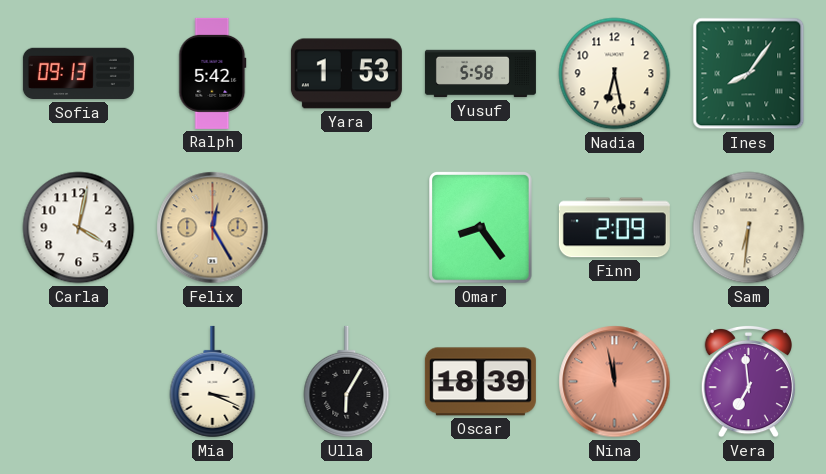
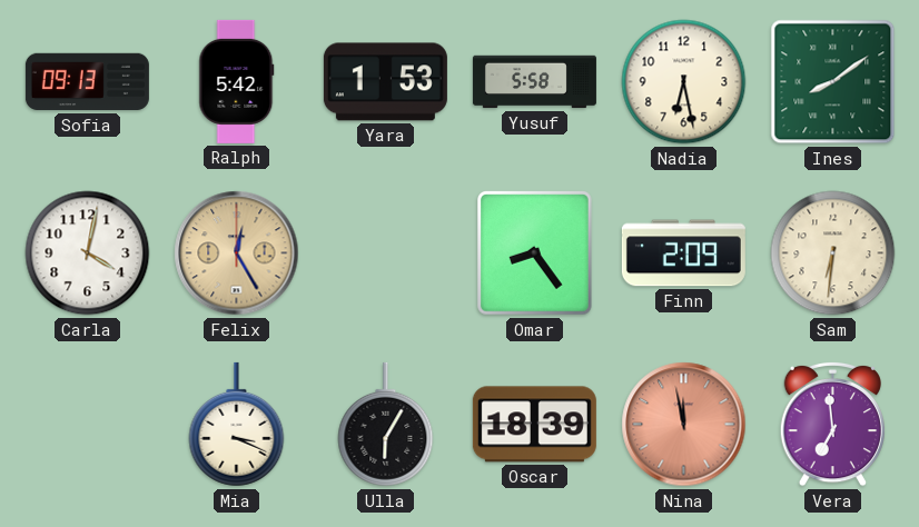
Ines: 8:06 -> 8:09
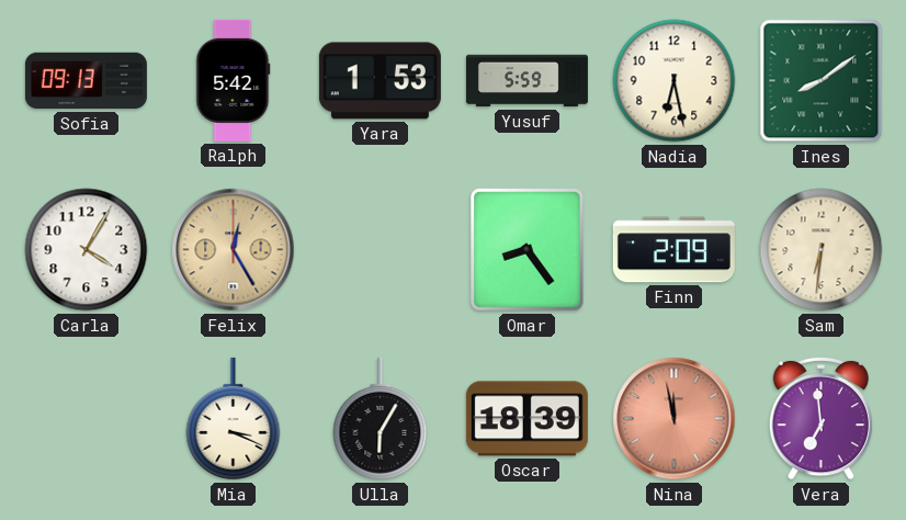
Yusuf: 5:58 -> 5:59
Carla: 4:02 -> 4:05
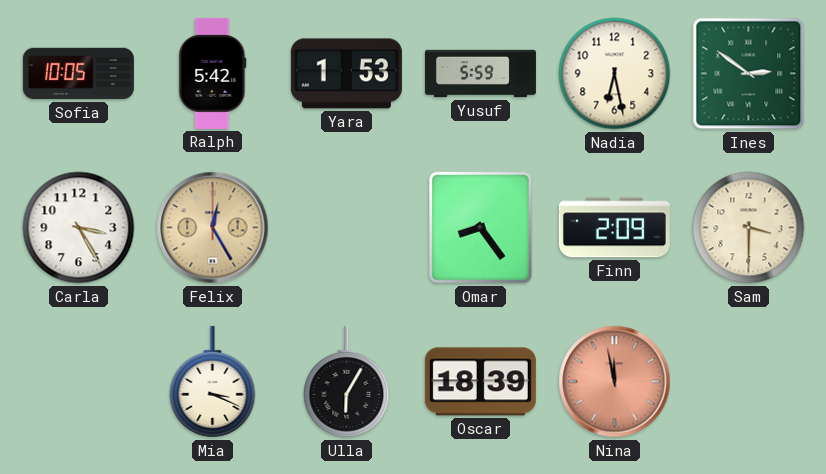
Sofia: 09:13 -> 10:05
Ines: 8:09 -> 2:51
Carla: 4:05 -> 3:25
Sam: 6:31 -> 3:30
Vera: 6:59 -> none
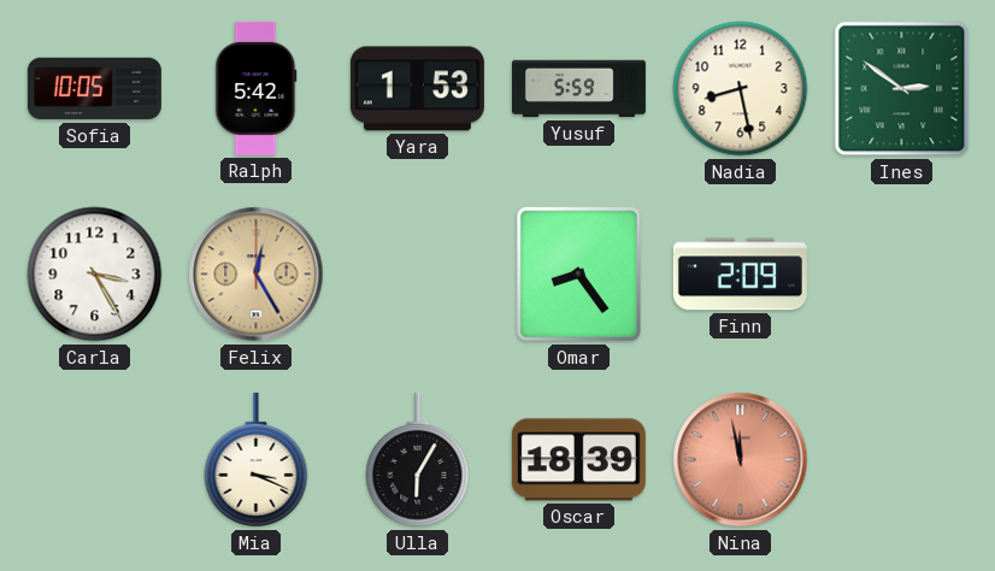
Nadia: 6:28 -> 8:28
Sam: 3:30 -> none
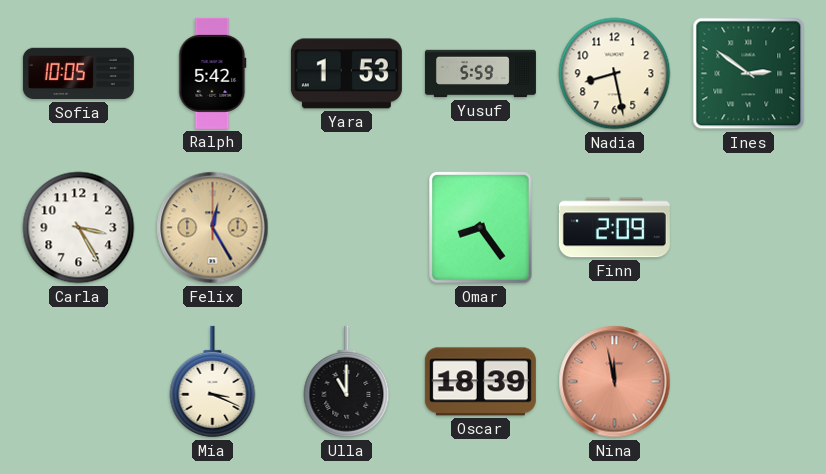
Ulla: 6:05 -> 11:00
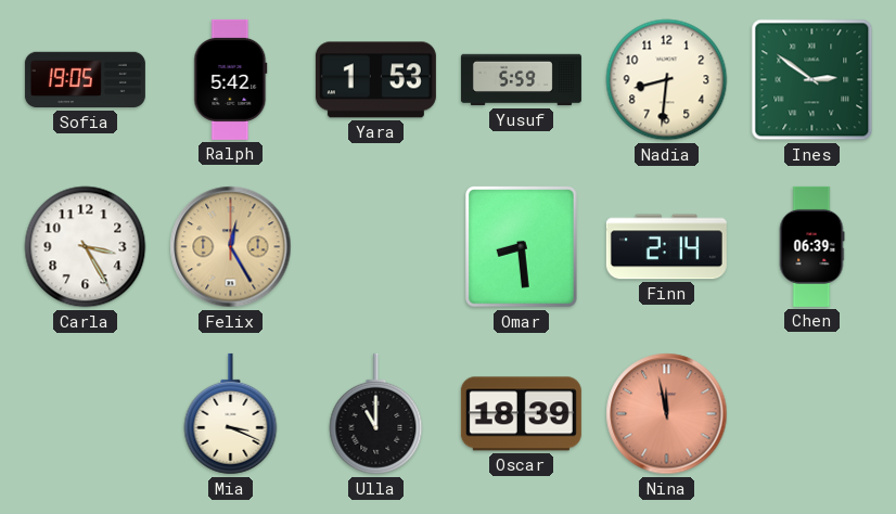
Sofia: 10:05 -> 19:05
Nadia: 8:28 -> 8:31
Omar: 8:24 -> 8:29
Finn: 2:09 -> 2:14
Chen: none -> 06:39
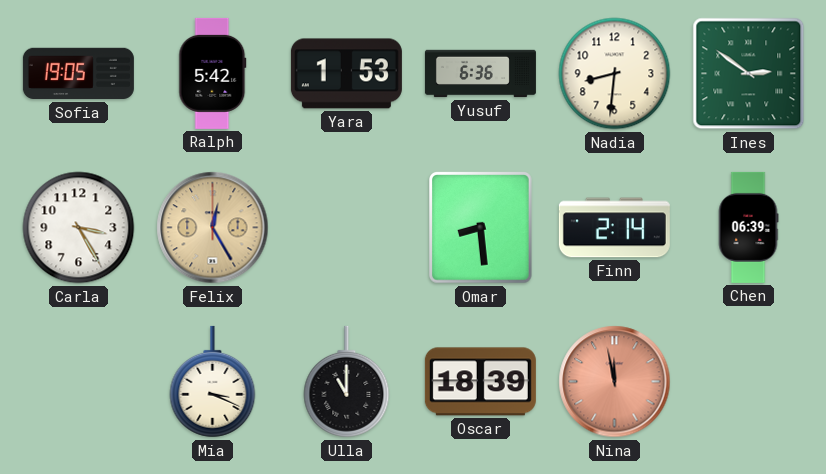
Yusuf: 5:59 -> 6:36
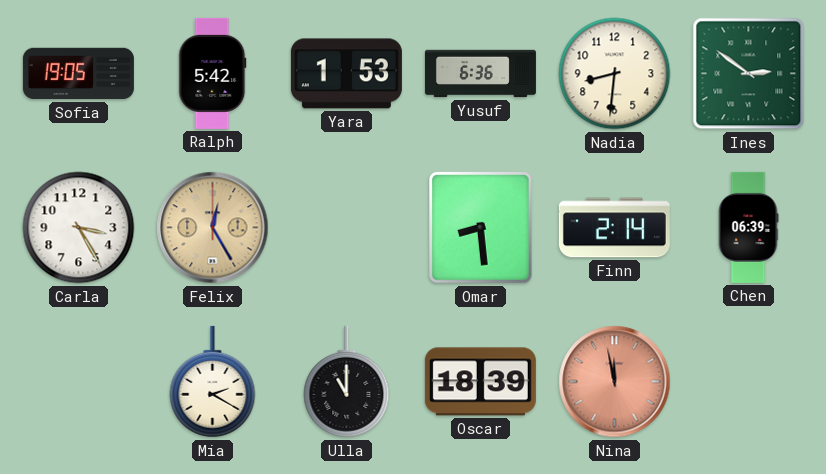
Mia: 3:19 -> 2:20
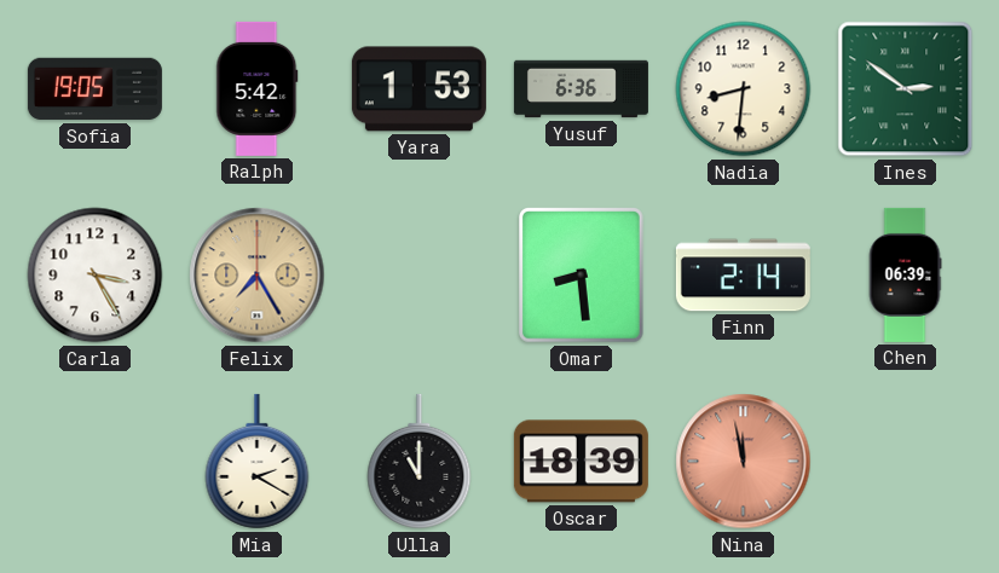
Felix: 12:25 -> 7:25
